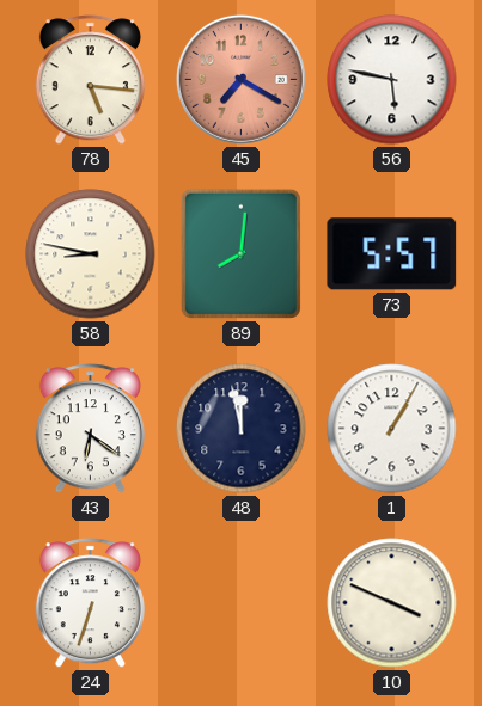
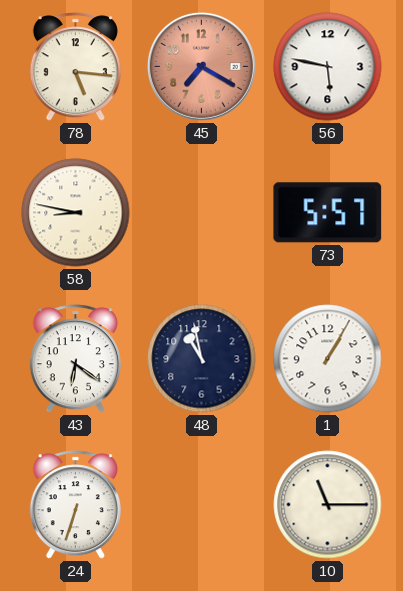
89: 8:01 -> none
48: 11:58 -> 10:58
10: 3:49 -> 11:15
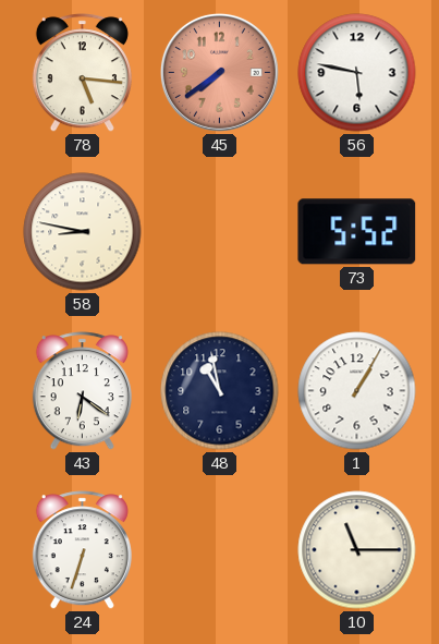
45: 7:20 -> 7:39
73: 5:57 -> 5:52
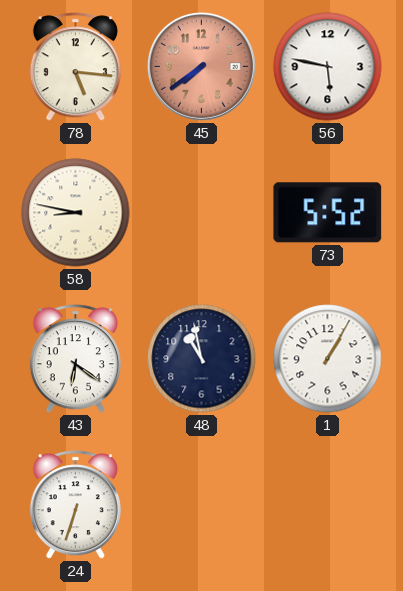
10: 11:15 -> none
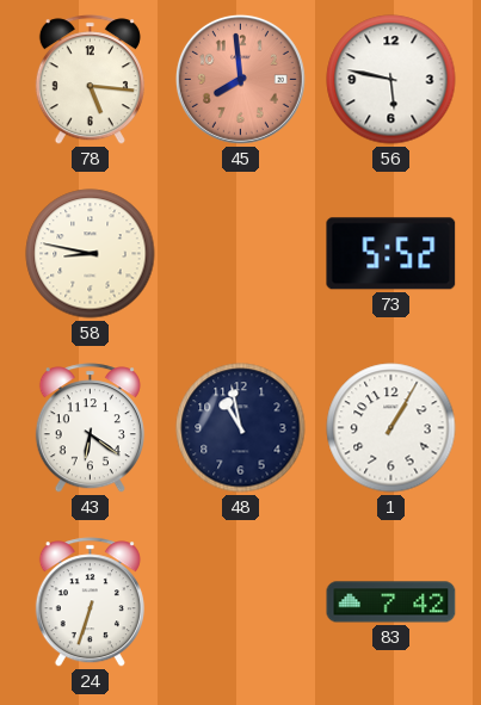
45: 7:39 -> 7:59
83: none -> 7:42
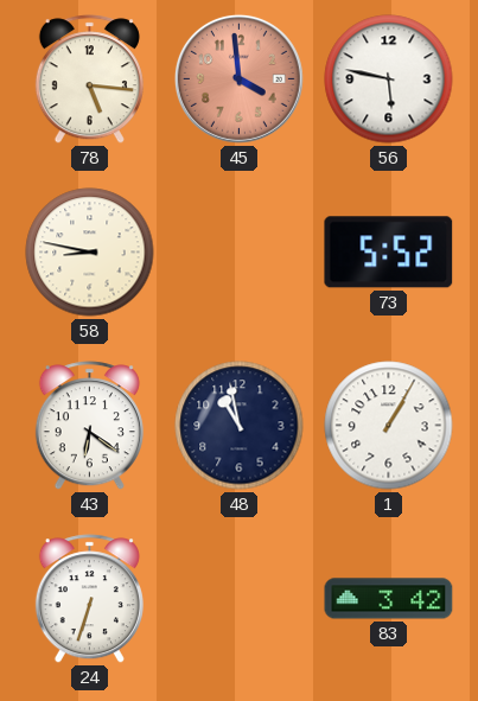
45: 7:59 -> 3:59
83: 7:42 -> 3:42
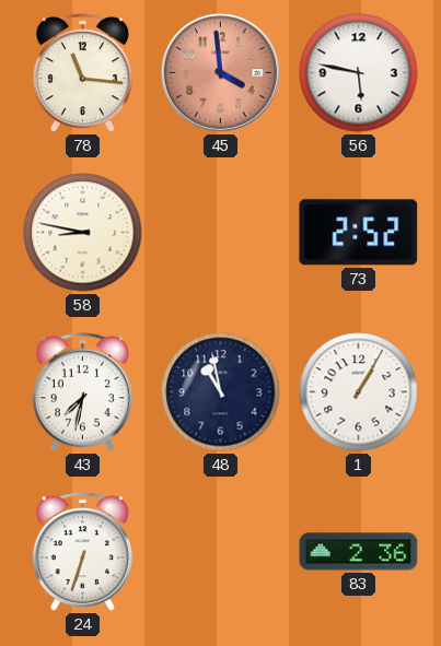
78: 5:16 -> 11:16
73: 5:52 -> 2:52
43: 6:21 -> 7:32
83: 3:42 -> 2:36
